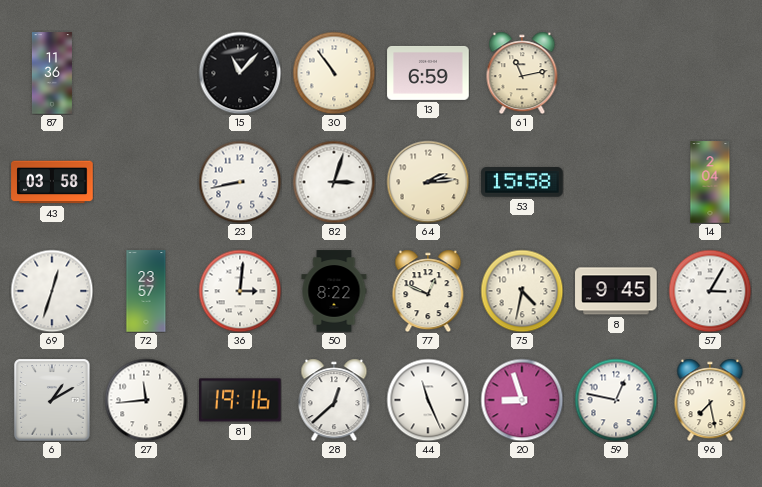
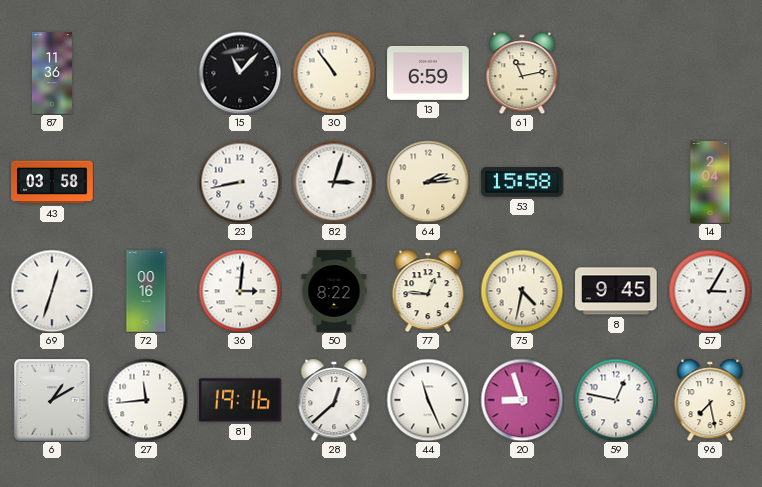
72: 23:57 -> 00:16
77: 12:49 -> 12:46
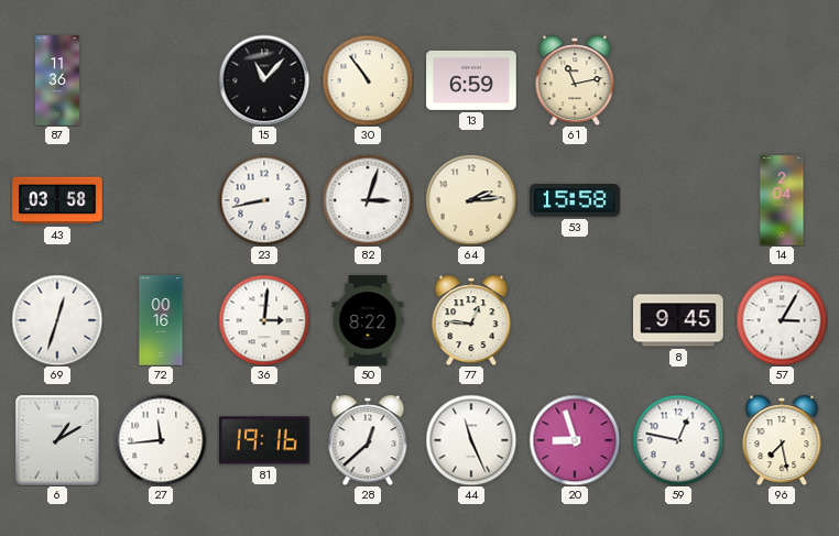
75: 4:32 -> none
